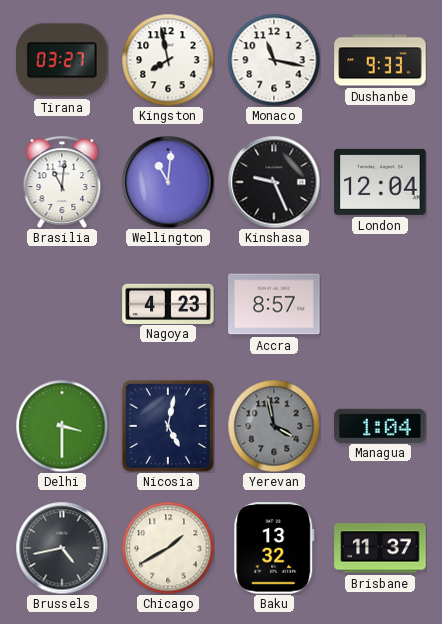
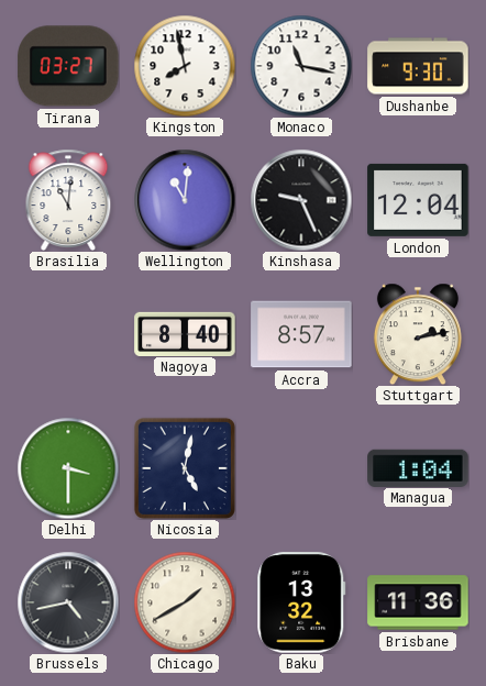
Dushanbe: 9:33 -> 9:30
Nagoya: 4:23 -> 8:40
Stuttgart: none -> 2:13
Yerevan: 3:58 -> none
Brisbane: 11:37 -> 11:36
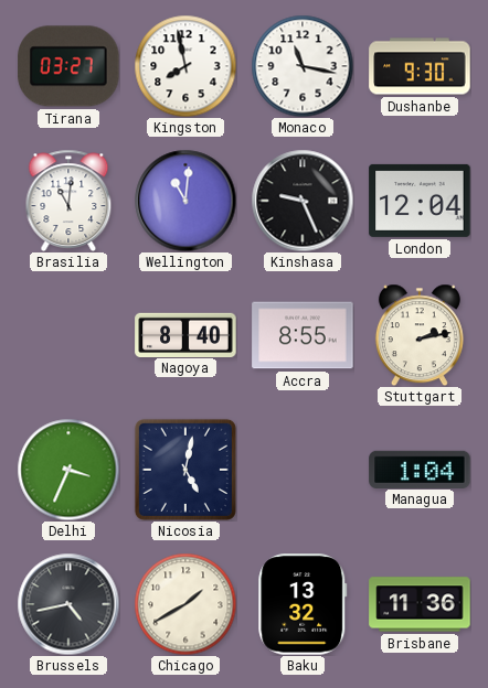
Accra: 8:57 -> 8:55
Delhi: 3:30 -> 3:34
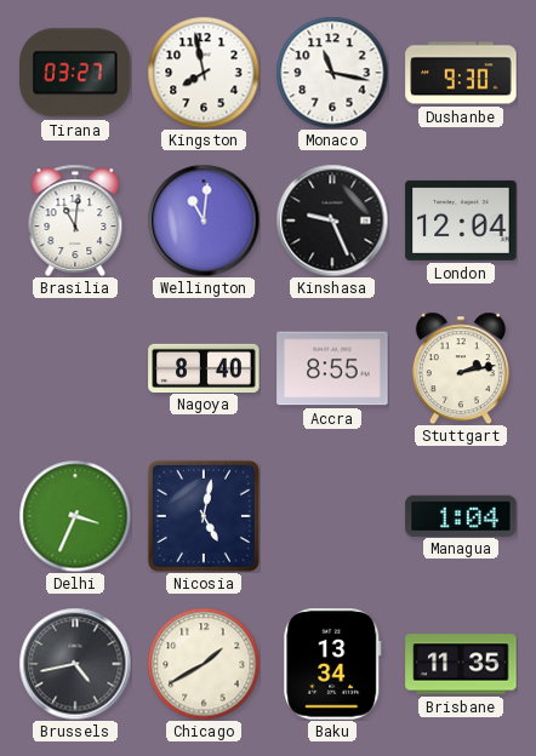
Baku: 13:32 -> 13:34
Brisbane: 11:36 -> 11:35
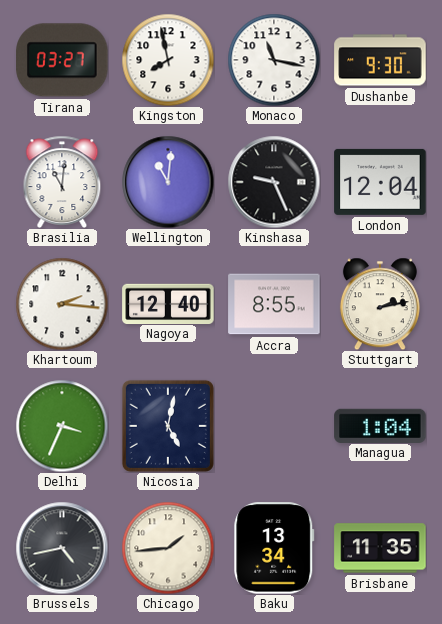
Khartoum: none -> 2:16
Nagoya: 8:40 -> 12:40
Chicago: 1:40 -> 1:44
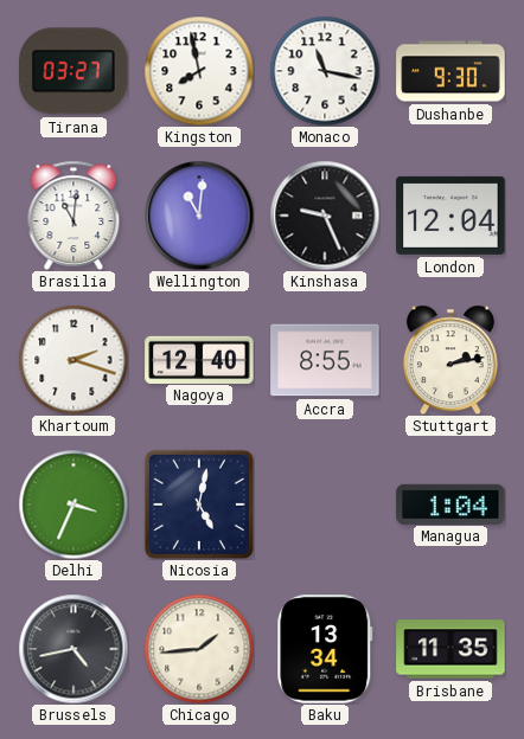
Khartoum: 2:16 -> 2:18
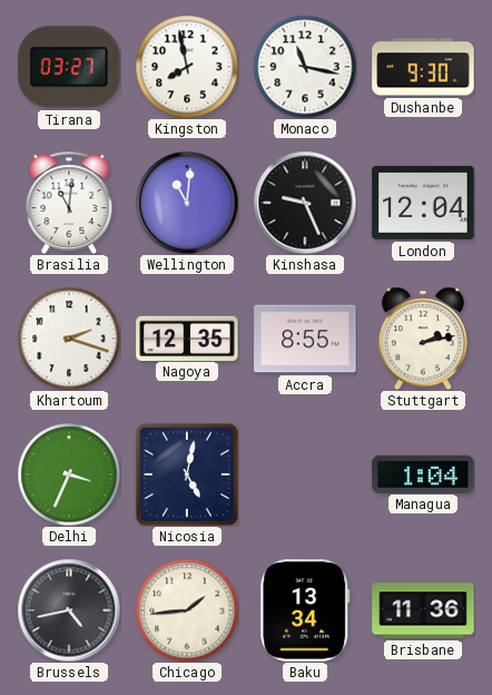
Nagoya: 12:40 -> 12:35
Brisbane: 11:35 -> 11:36
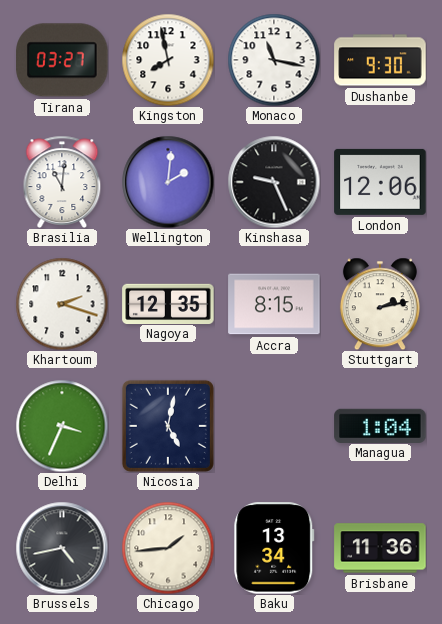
Wellington: 11:01 -> 2:01
London: 12:04 -> 12:06
Accra: 8:55 -> 8:15
